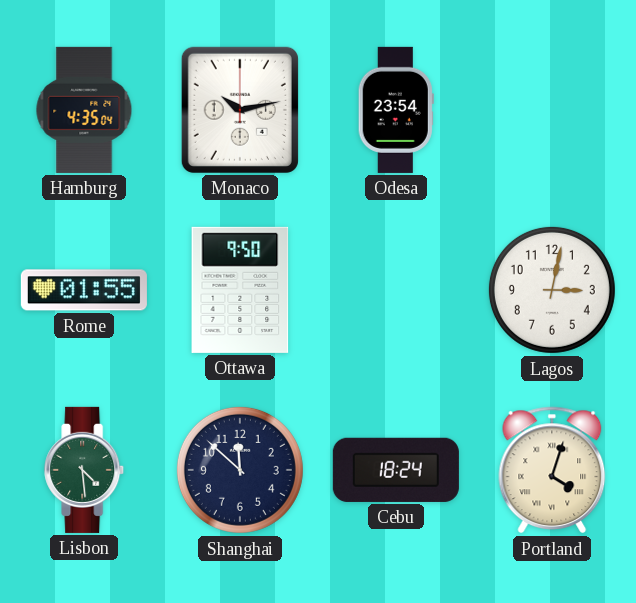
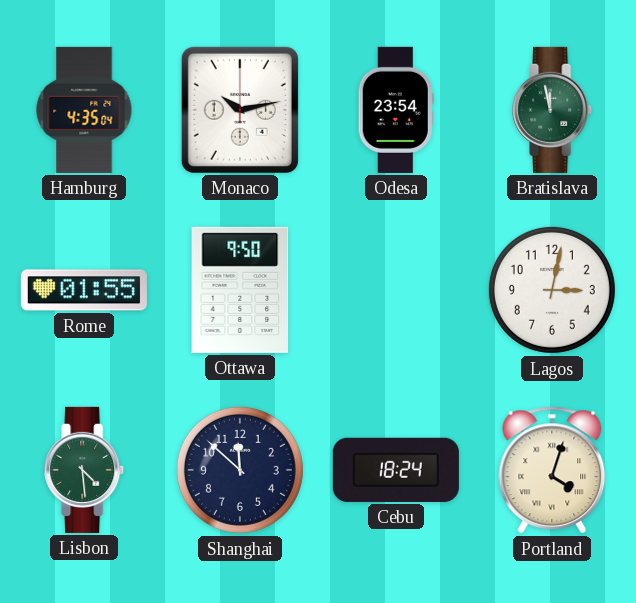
Bratislava: none -> 11:58
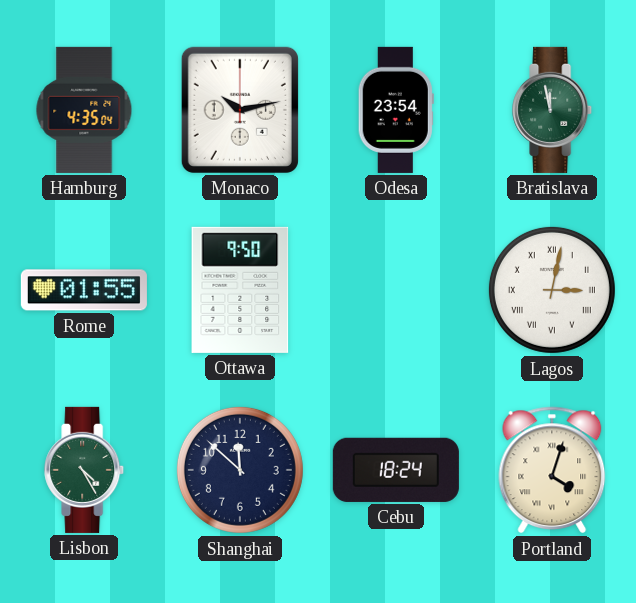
Lagos numerals: Arabic -> Roman
Lisbon: 4:29 -> 4:25
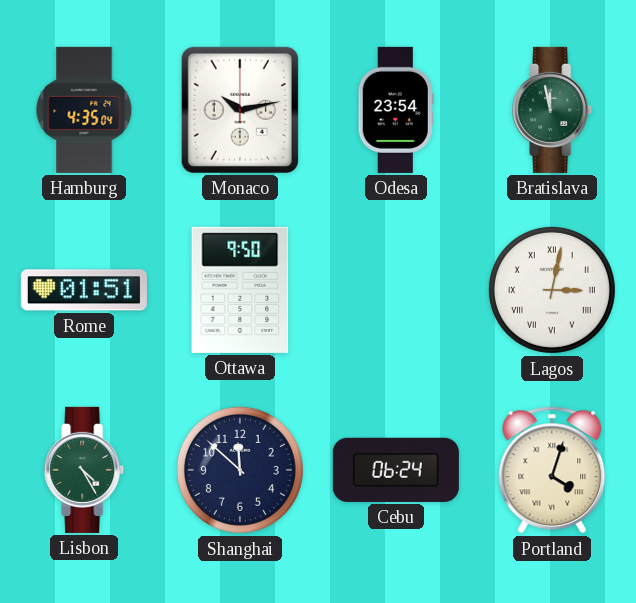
Rome: 01:55 -> 01:51
Cebu: 18:24 -> 06:24
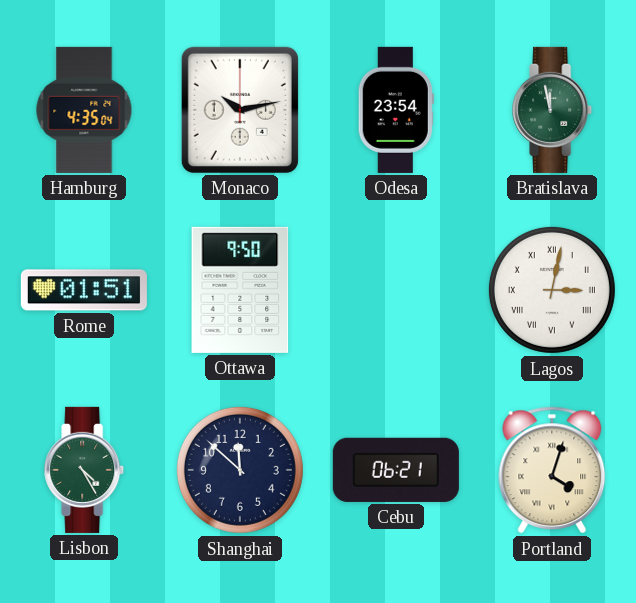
Cebu: 06:24 -> 06:21
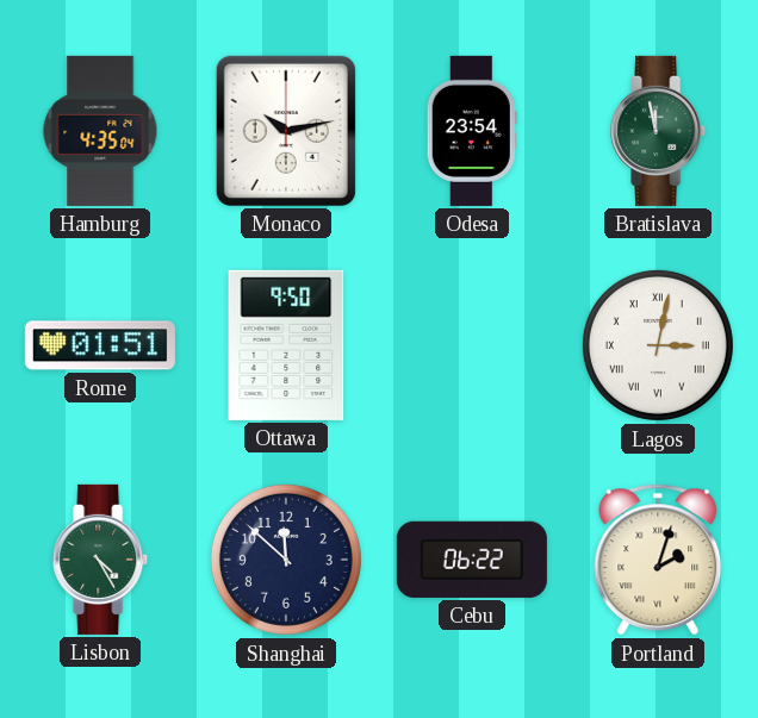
Cebu: 06:21 -> 06:22
Portland: 4:03 -> 2:03
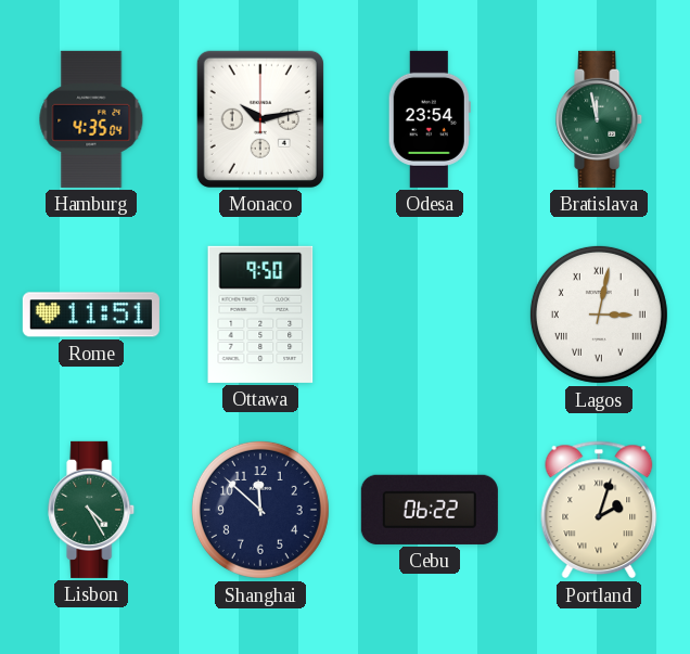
Rome: 01:51 -> 11:51
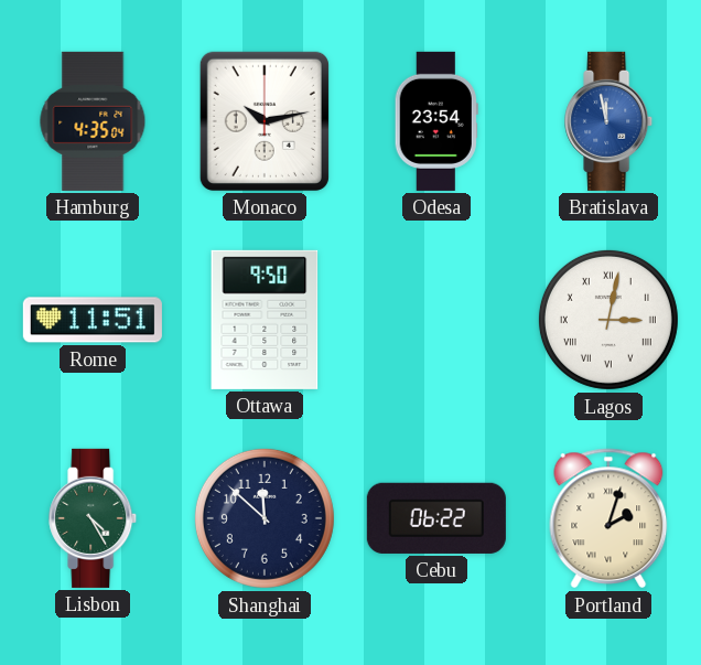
Bratislava dial: green -> blue
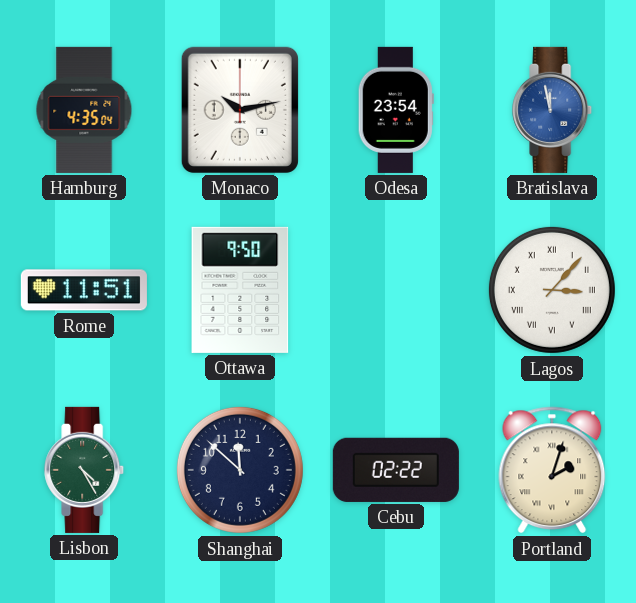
Lagos: 3:02 -> 3:07
Cebu: 06:22 -> 02:22
